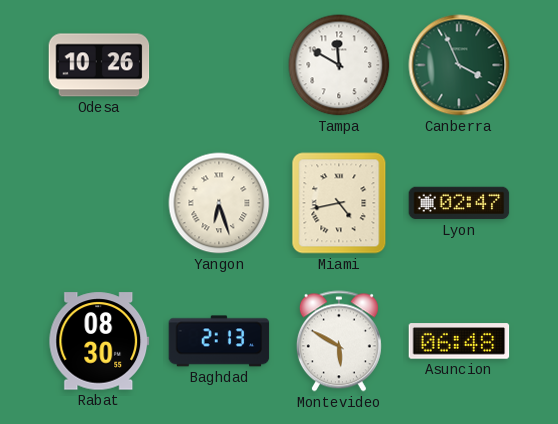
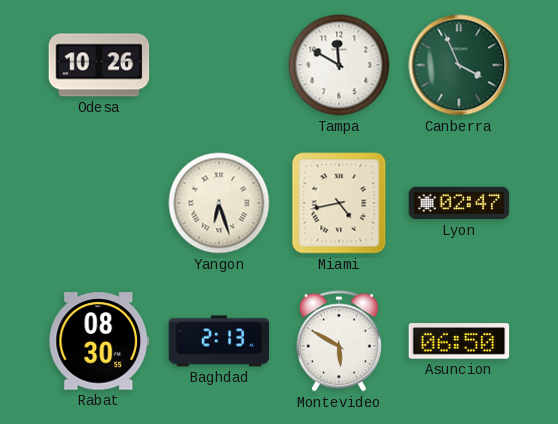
Asuncion: 06:48 -> 06:50
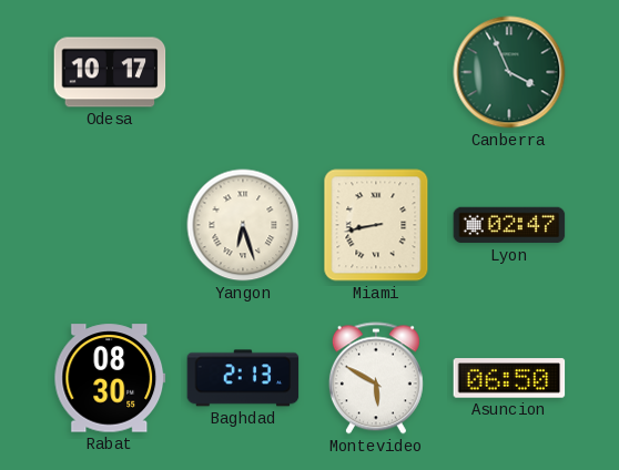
Odesa: 10:26 -> 10:17
Tampa: 11:50 -> none
Miami: 4:43 -> 8:43
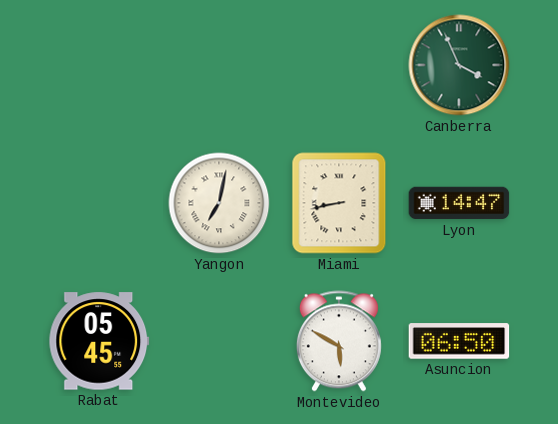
Odesa: 10:17 -> none
Yangon: 6:27 -> 7:02
Lyon: 02:47 -> 14:47
Rabat: 08:30 -> 05:45
Baghdad: 2:13 -> none
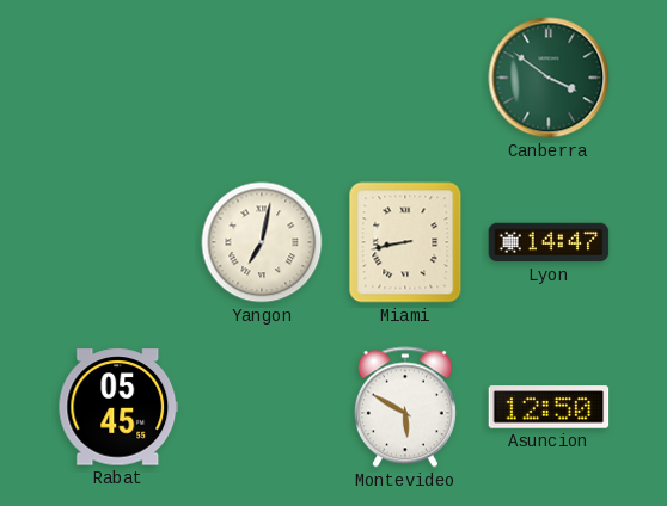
Canberra: 3:56 -> 3:51
Asuncion: 06:50 -> 12:50
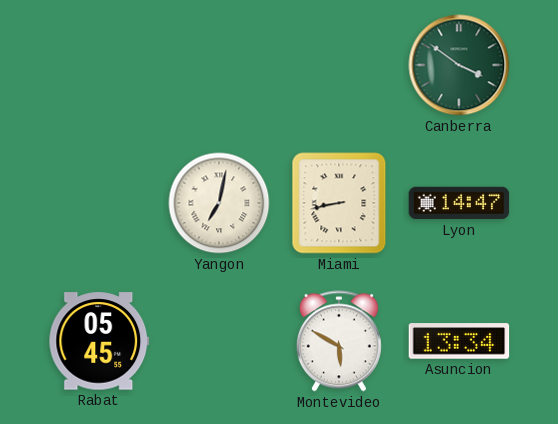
Asuncion: 12:50 -> 13:34
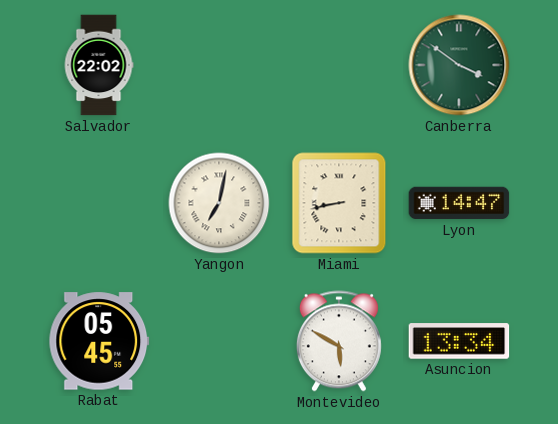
Salvador: none -> 22:02
